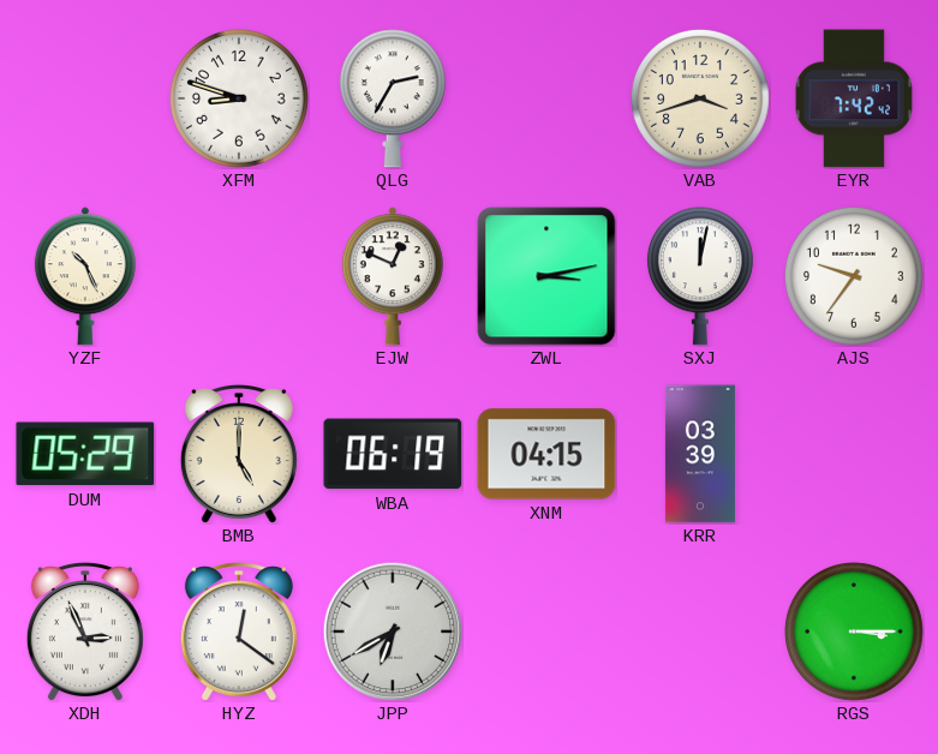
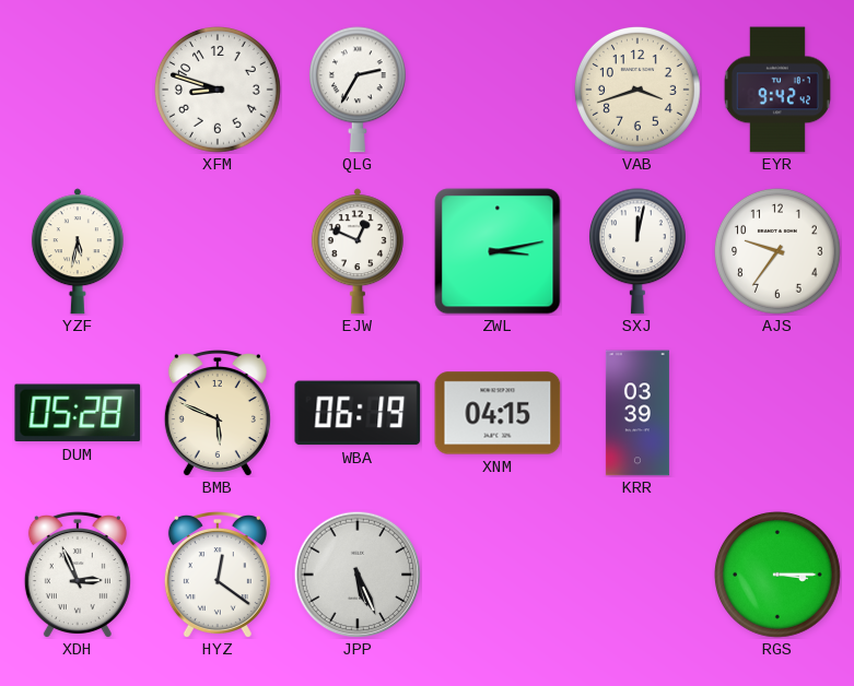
EYR: 7:42 -> 9:42
YZF: 10:26 -> 5:32
DUM: 05:29 -> 05:28
BMB: 5:00 -> 5:49
JPP: 6:40 -> 5:26
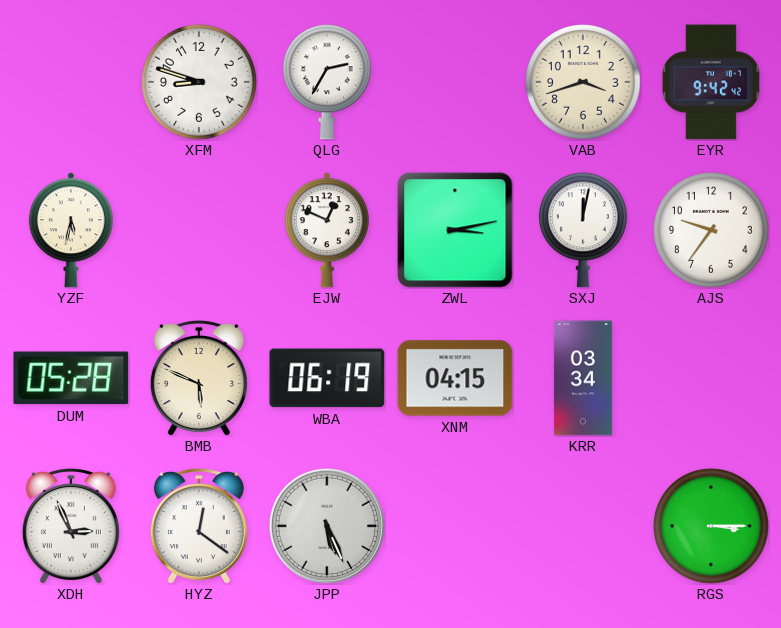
KRR: 03:39 -> 03:34
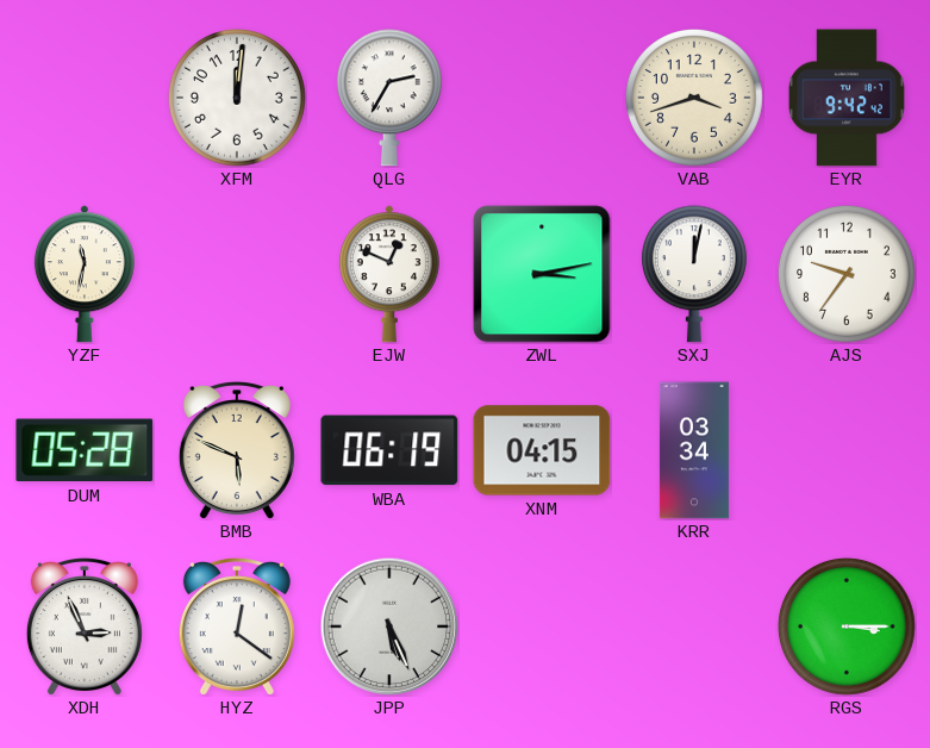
XFM: 8:48 -> 12:01
YZF: 5:32 -> 11:32
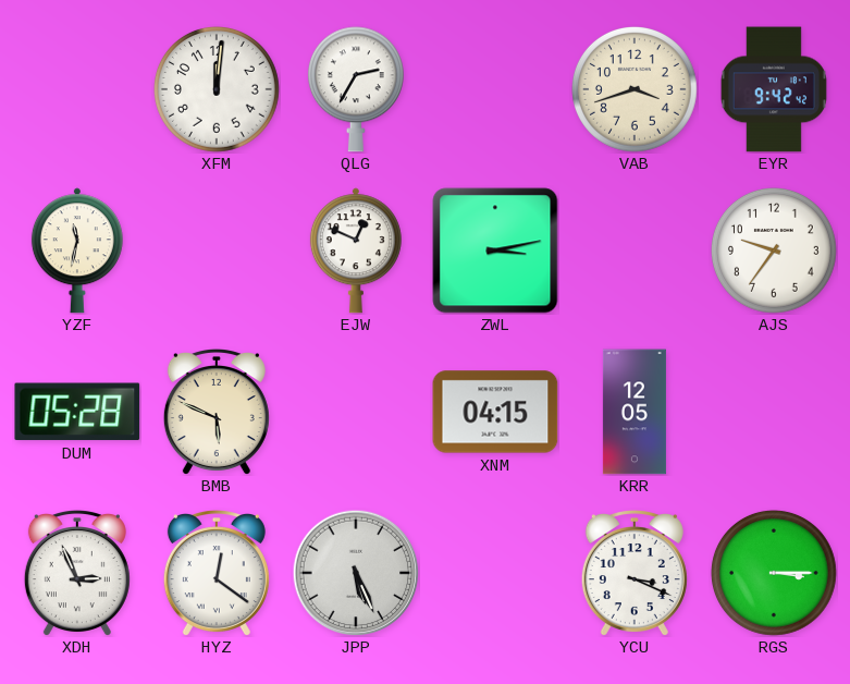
SXJ: 12:02 -> none
WBA: 06:19 -> none
KRR: 03:34 -> 12:05
YCU: none -> 3:19
